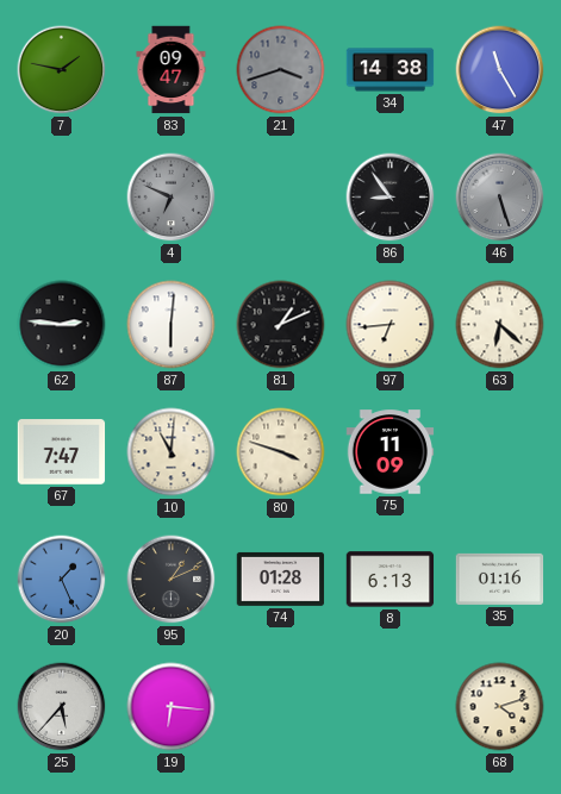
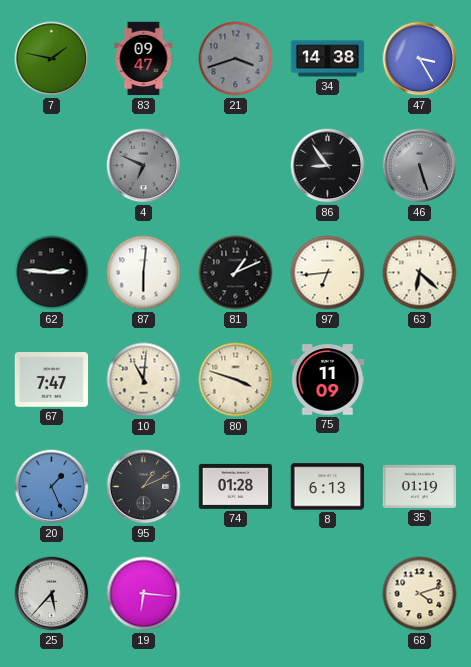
47: 11:25 -> 3:25
35: 01:16 -> 01:19
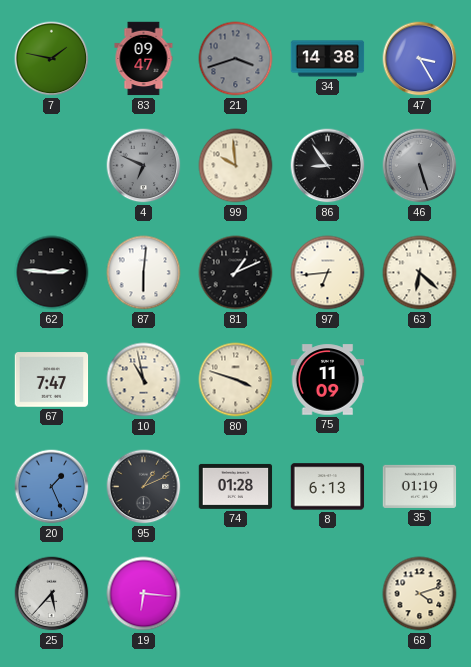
99: none -> 9:59
10: 11:01 -> 10:58
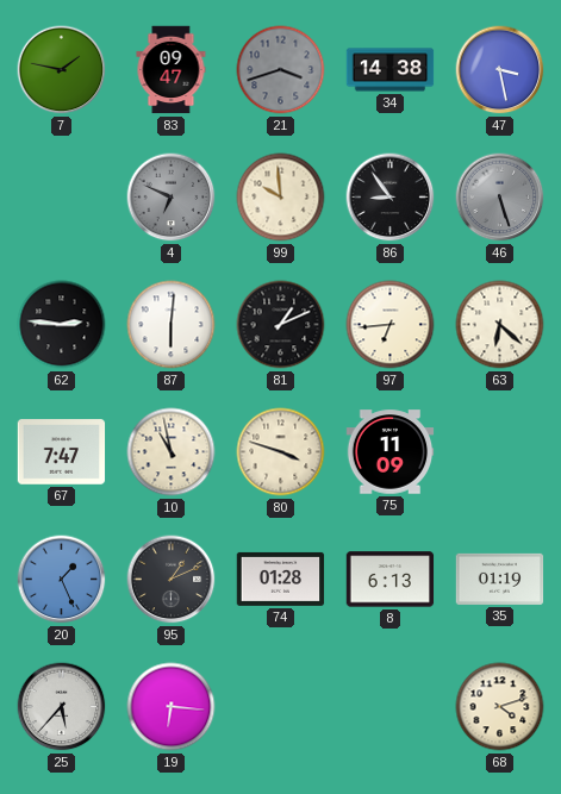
47: 3:25 -> 3:28
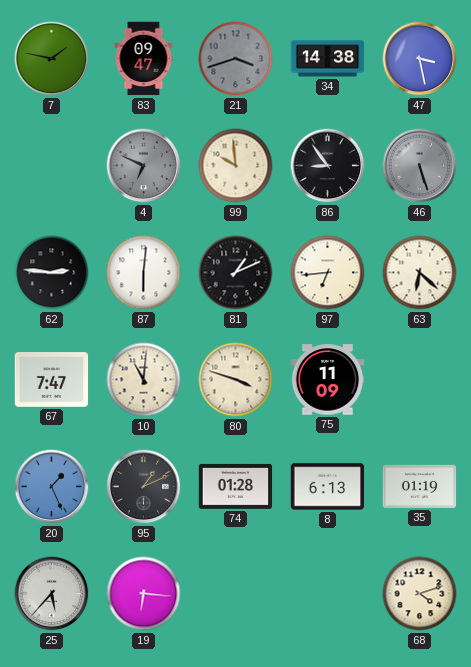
10: 10:58 -> 11:01
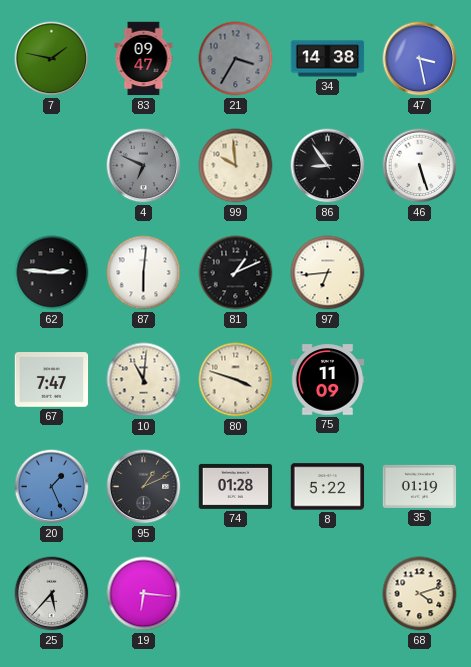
21: 3:42 -> 3:35
46 dial: grey -> white
63: 6:22 -> none
8: 6:13 -> 5:22
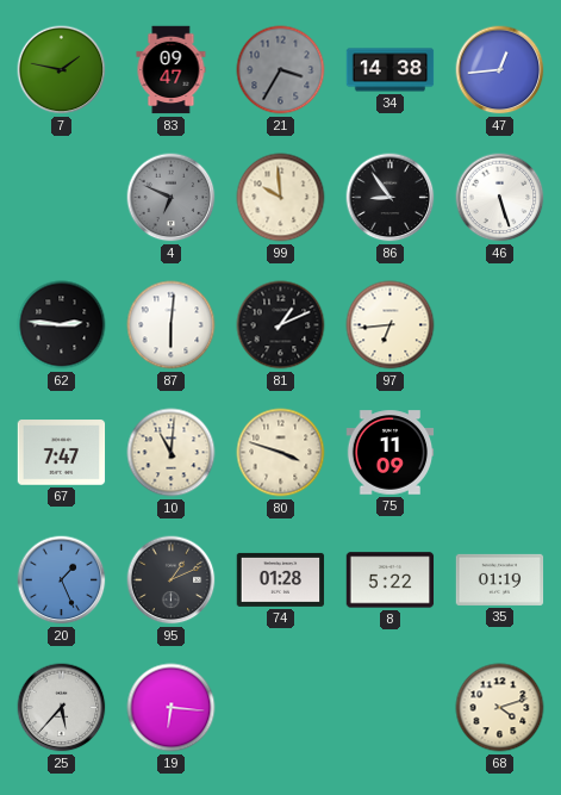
47: 3:28 -> 12:44
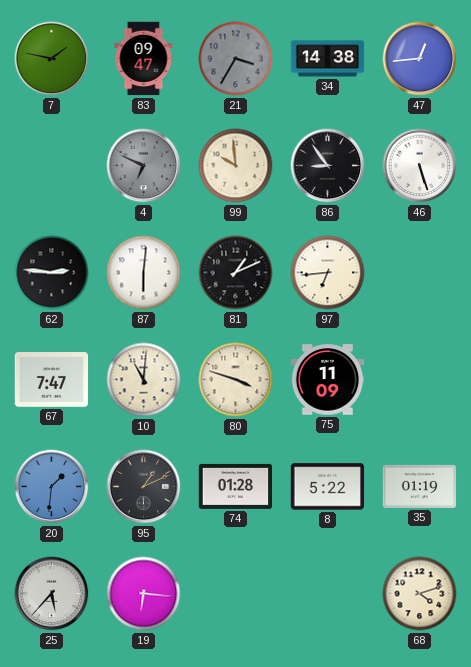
20: 1:26 -> 1:31
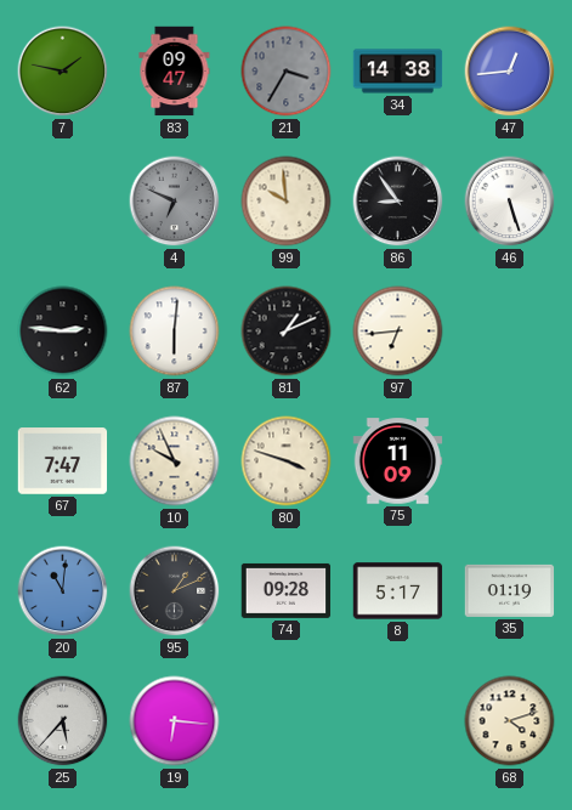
10: 11:01 -> 9:56
20: 1:31 -> 11:01
74: 01:28 -> 09:28
8: 5:22 -> 5:17
